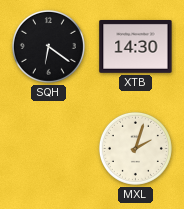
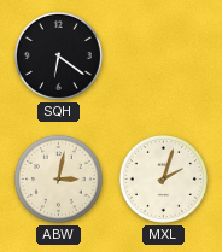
XTB: 14:30 -> none
ABW: none -> 3:02
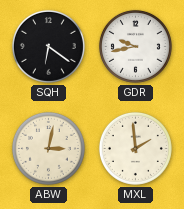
GDR: none -> 9:43
MXL: 2:03 -> 1:59
